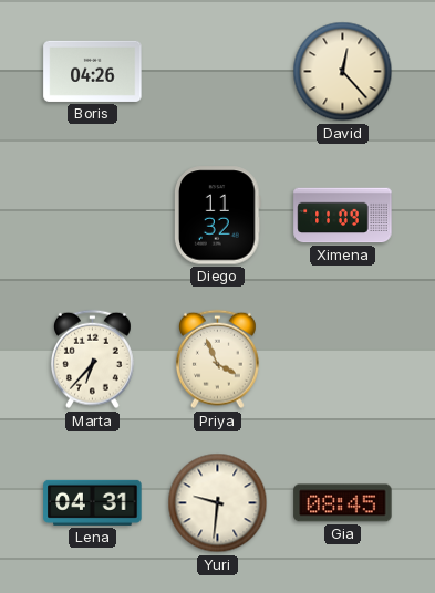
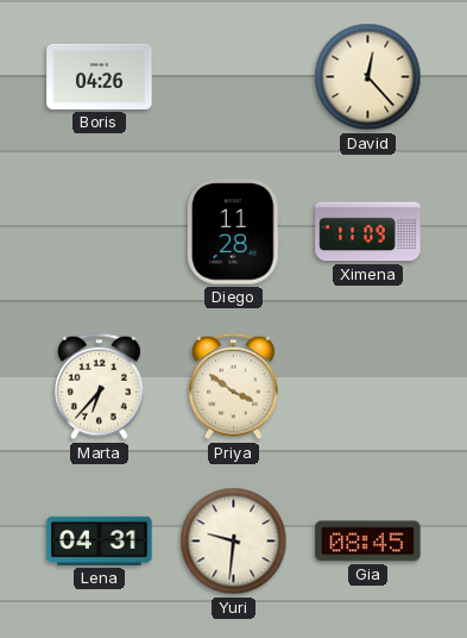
Diego: 11:32 -> 11:28
Priya: 3:56 -> 3:51
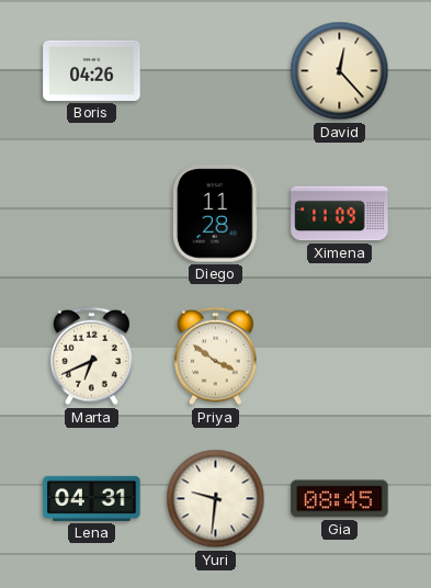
Marta: 6:37 -> 6:41
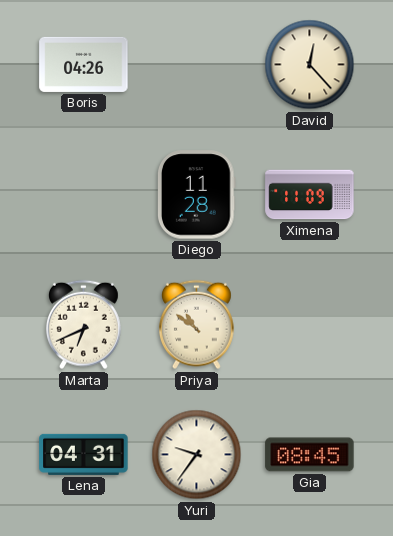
Priya: 3:51 -> 10:51
Yuri: 9:31 -> 9:36
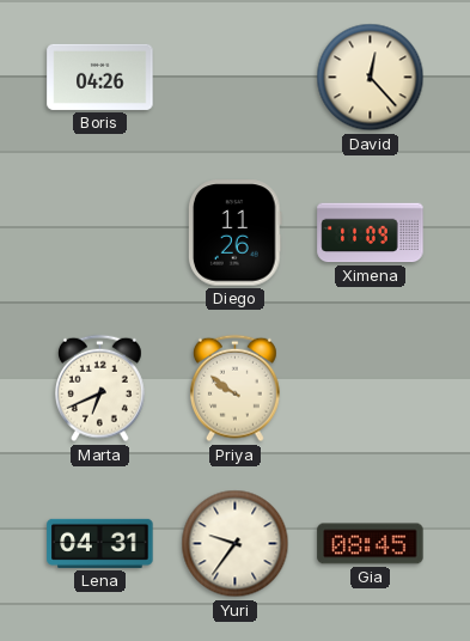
Diego: 11:28 -> 11:26
Priya: 10:51 -> 9:51
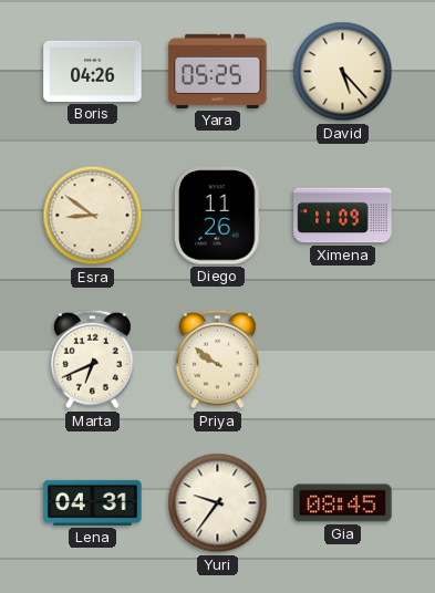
Yara: none -> 05:25
David: 12:23 -> 5:23
Esra: none -> 8:51
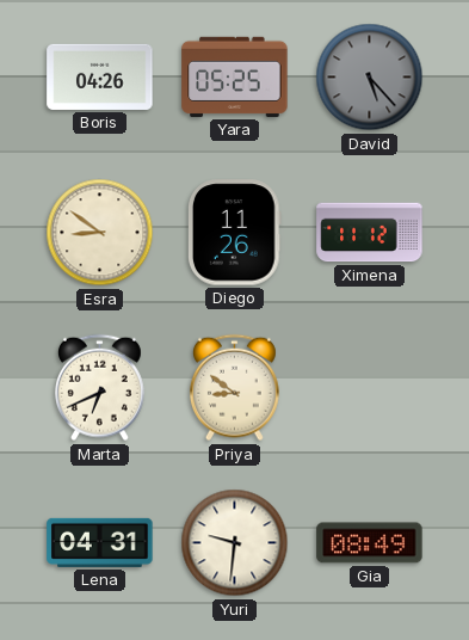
David dial: cream -> grey
Ximena: 11:09 -> 11:12
Priya: 9:51 -> 8:51
Yuri: 9:36 -> 9:31
Gia: 08:45 -> 08:49
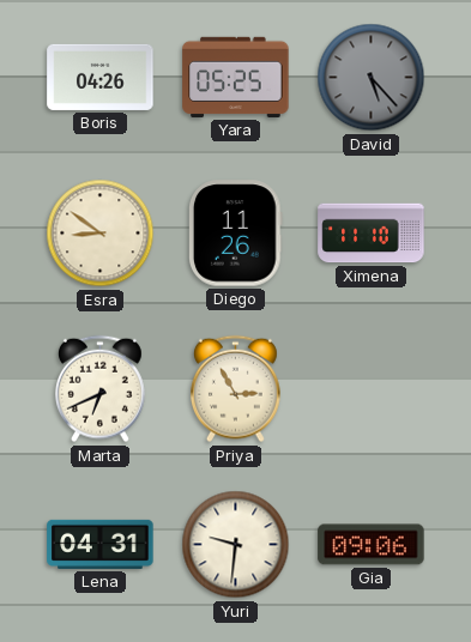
Ximena: 11:12 -> 11:10
Priya: 8:51 -> 2:55
Gia: 08:49 -> 09:06
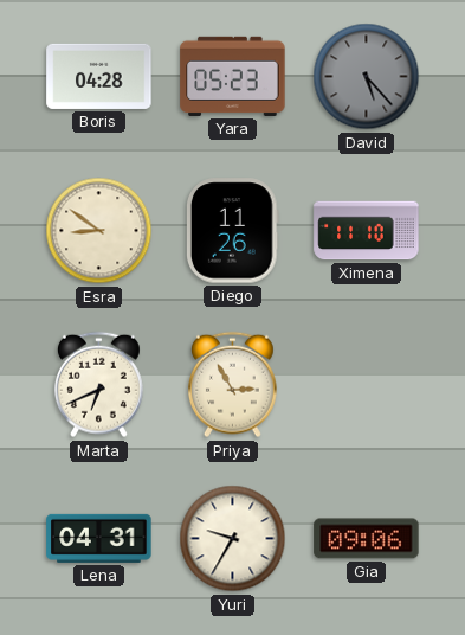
Boris: 04:26 -> 04:28
Yara: 05:25 -> 05:23
Yuri: 9:31 -> 9:35
